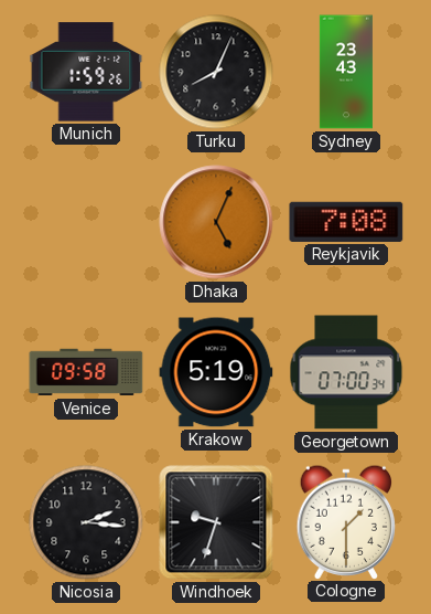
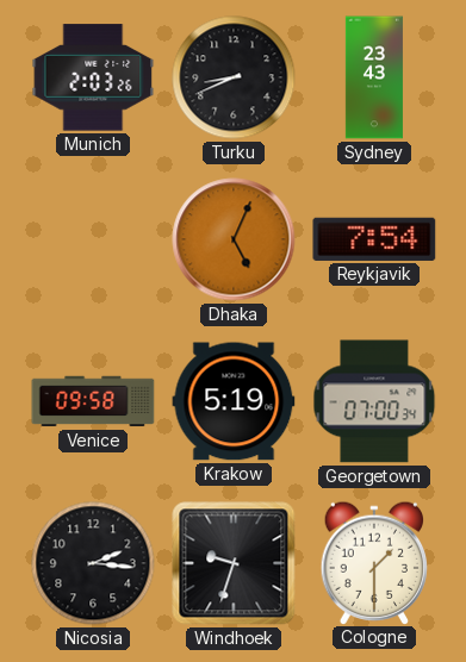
Munich: 1:59 -> 2:03
Turku: 8:04 -> 8:41
Reykjavik: 7:08 -> 7:54
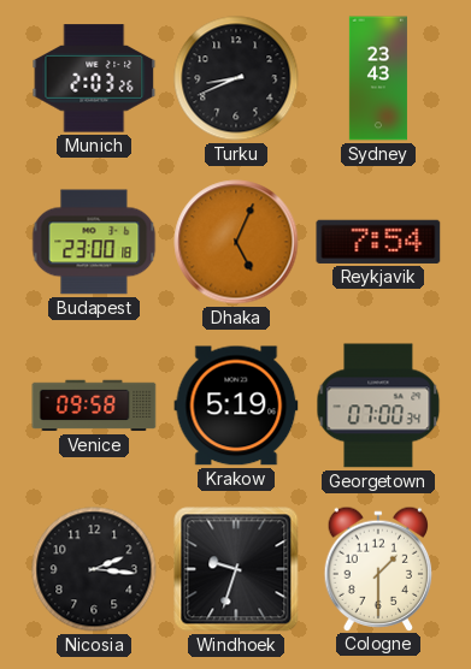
Budapest: none -> 23:00
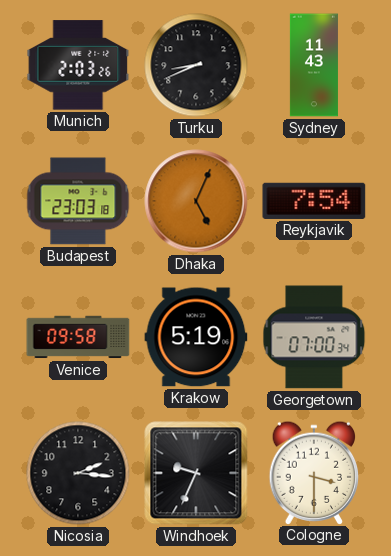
Sydney: 23:43 -> 11:43
Budapest: 23:00 -> 23:03
Windhoek: 9:33 -> 9:34
Cologne: 1:30 -> 3:30
